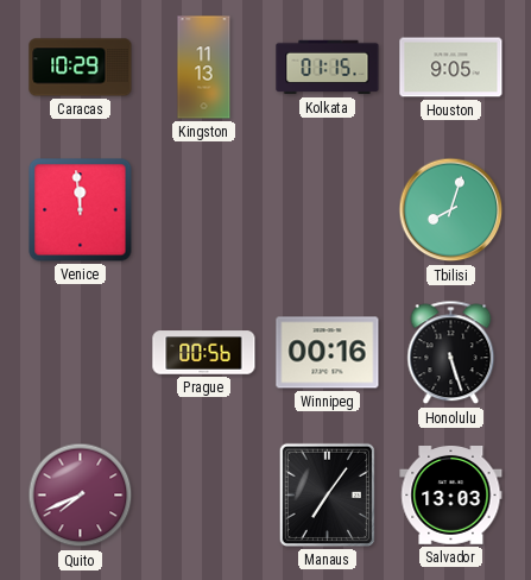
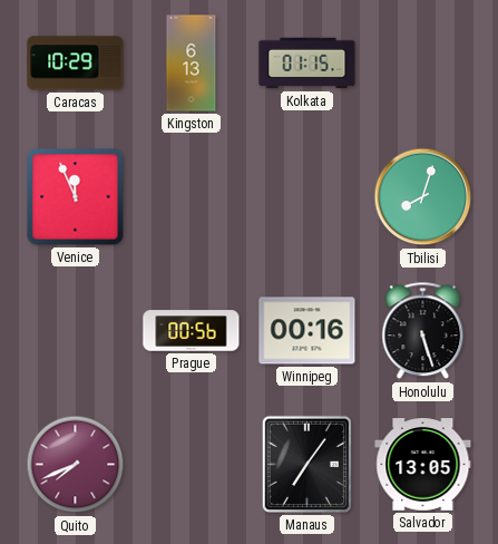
Kingston: 11:13 -> 6:13
Houston: 9:05 -> none
Venice: 11:59 -> 11:56
Salvador: 13:03 -> 13:05
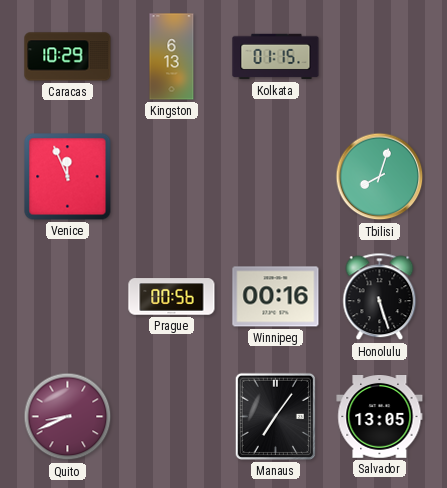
Quito: 7:41 -> 8:41
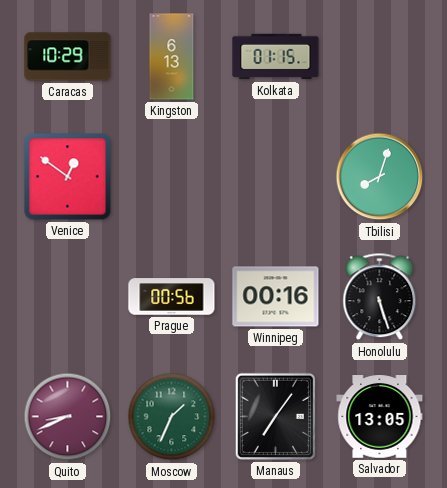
Venice: 11:56 -> 12:51
Moscow: none -> 1:34
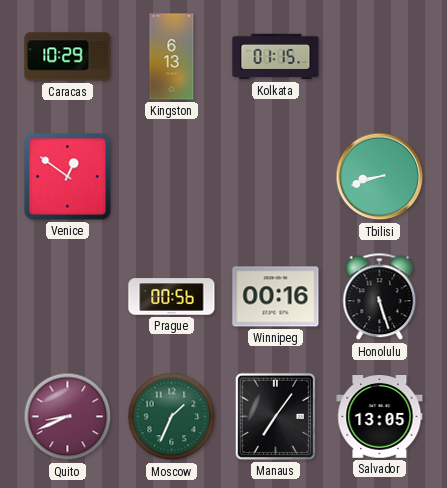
Tbilisi: 8:03 -> 8:42
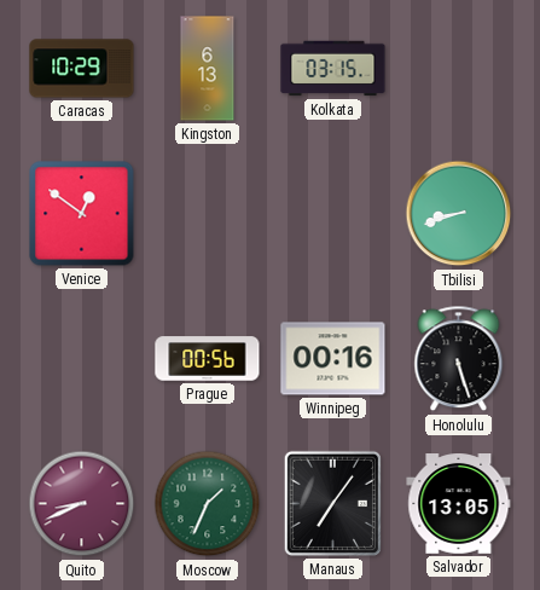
Kolkata: 01:15 -> 03:15
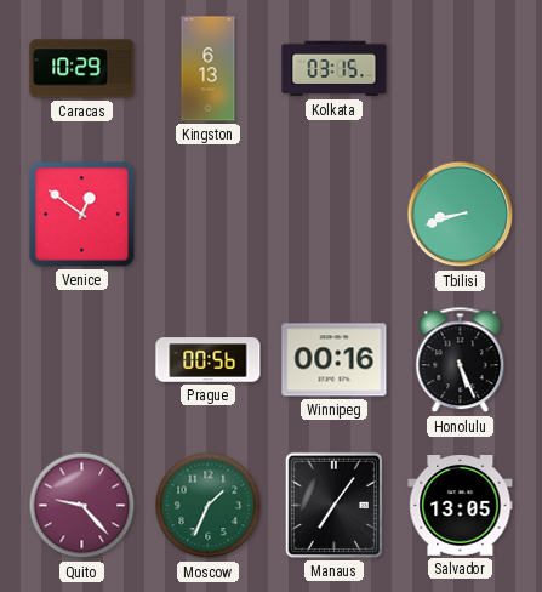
Honolulu: 5:27 -> 5:26
Quito: 8:41 -> 9:23
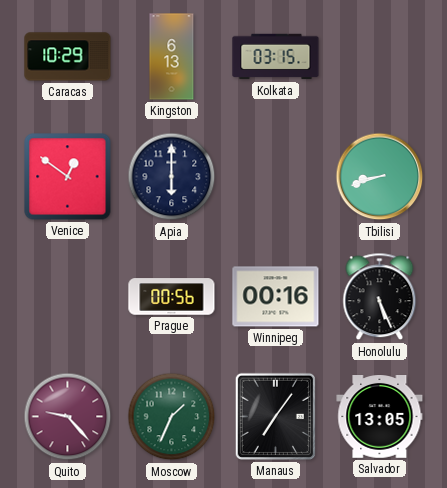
Apia: none -> 6:00
